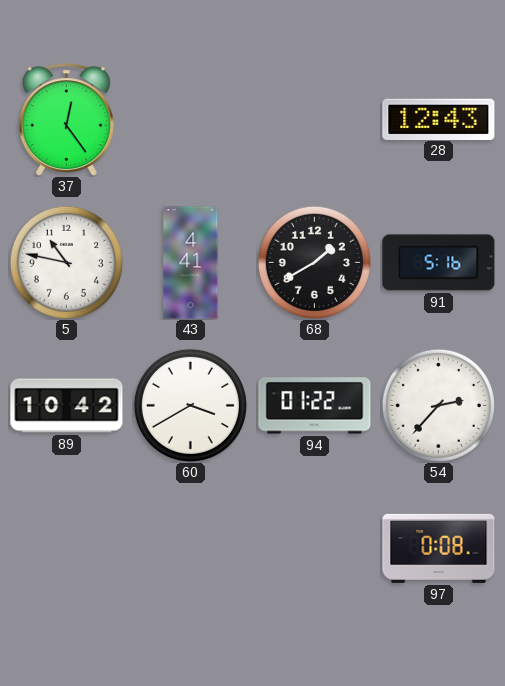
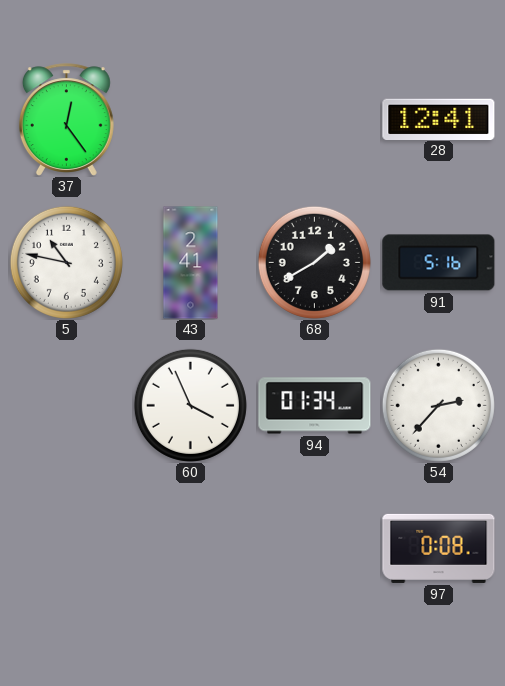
28: 12:43 -> 12:41
43: 4:41 -> 2:41
89: 10:42 -> none
60: 3:40 -> 3:56
94: 01:22 -> 01:34
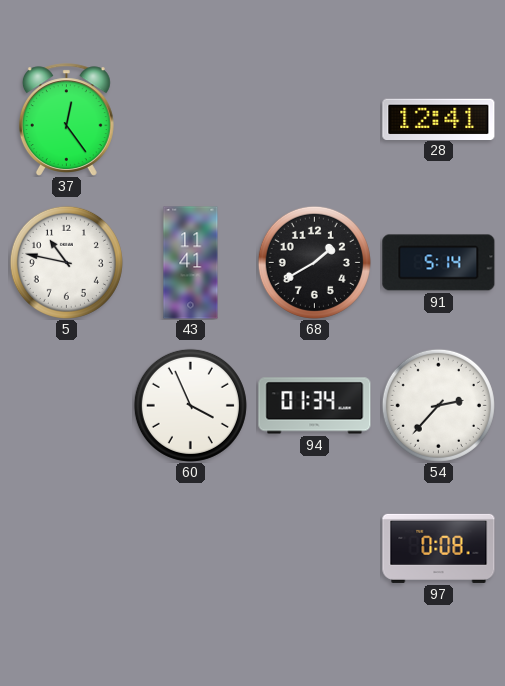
43: 2:41 -> 11:41
91: 5:16 -> 5:14
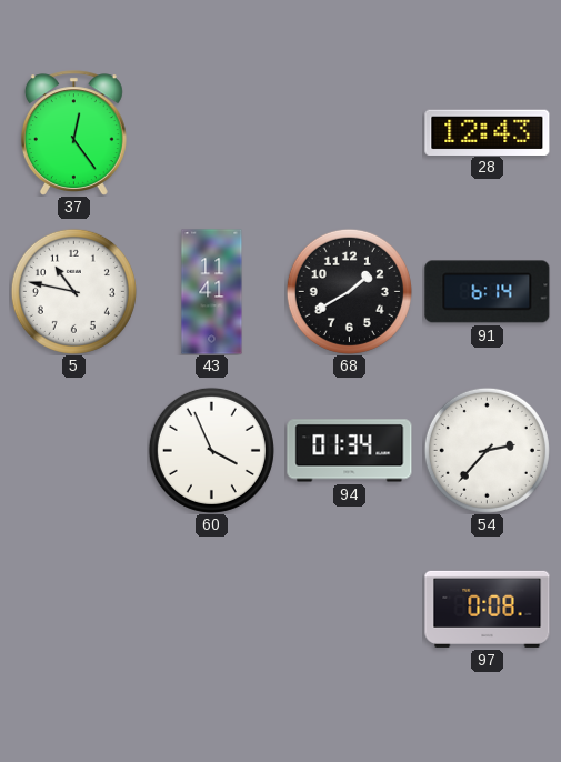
28: 12:41 -> 12:43
91: 5:14 -> 6:14
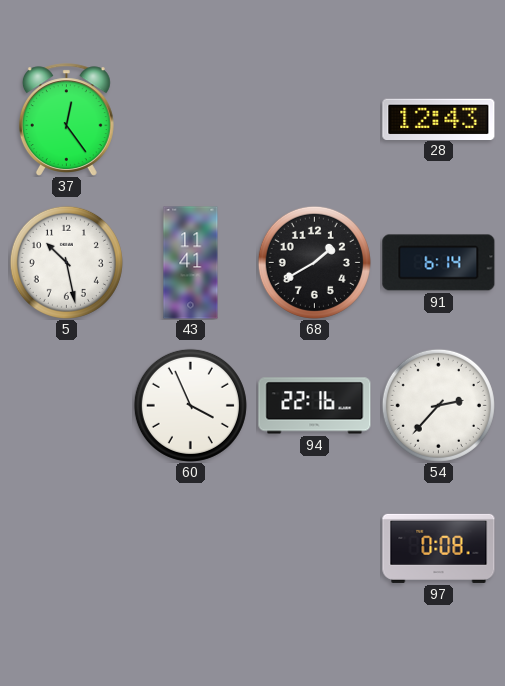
5: 10:47 -> 10:28
94: 01:34 -> 22:16
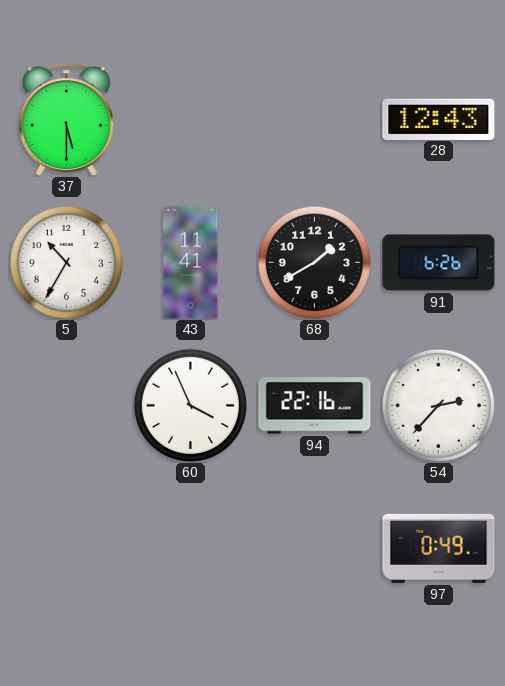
37: 12:24 -> 5:30
5: 10:28 -> 10:35
91: 6:14 -> 6:26
97: 0:08 -> 0:49
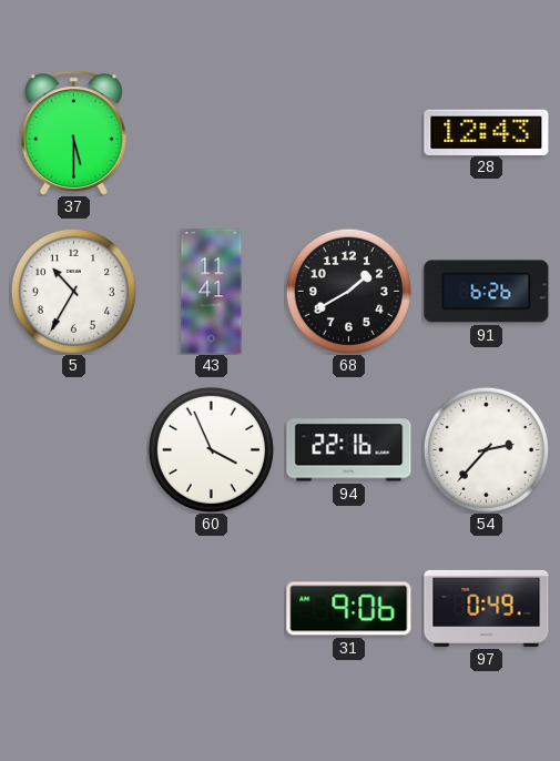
31: none -> 9:06
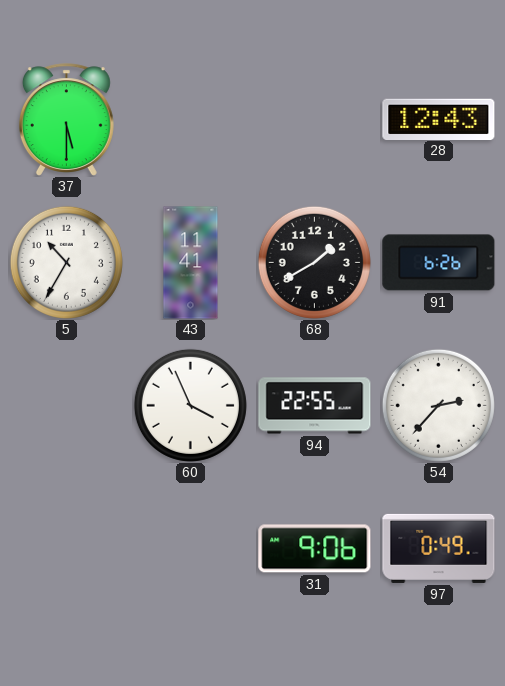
94: 22:16 -> 22:55
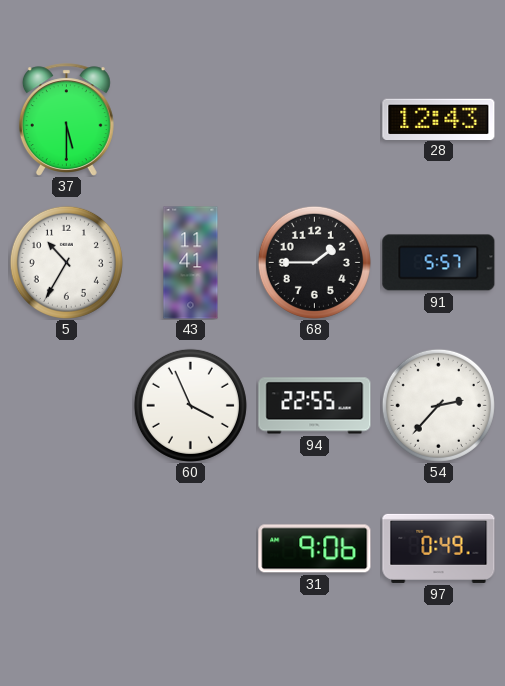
68: 1:40 -> 1:45
91: 6:26 -> 5:57
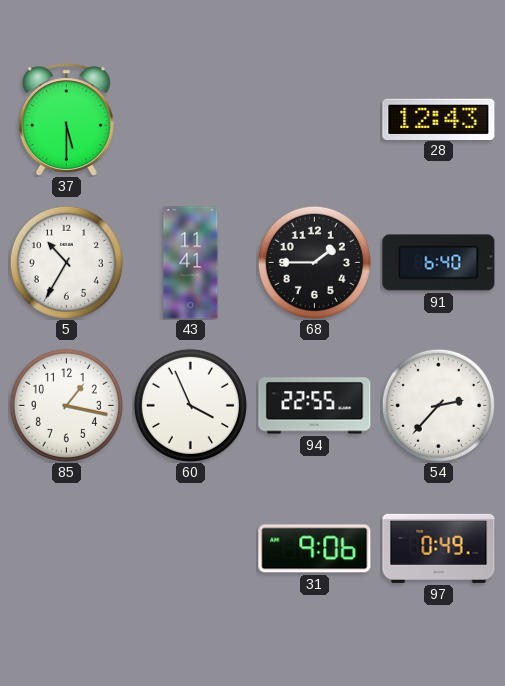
91: 5:57 -> 6:40
85: none -> 1:17
